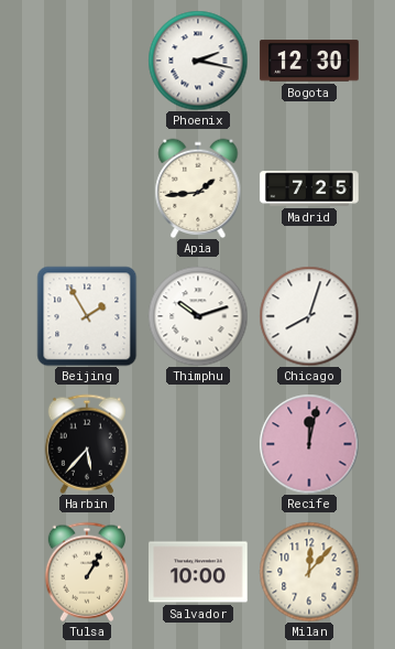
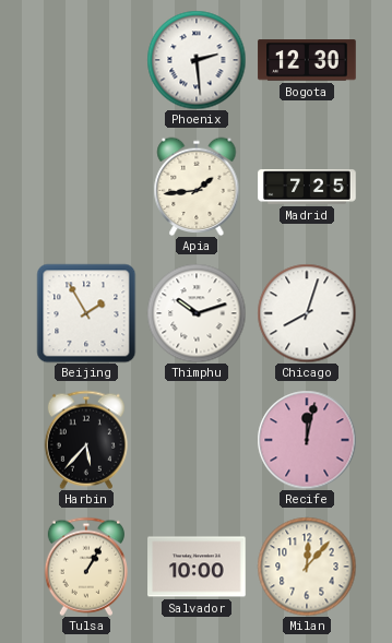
Phoenix: 2:17 -> 2:29
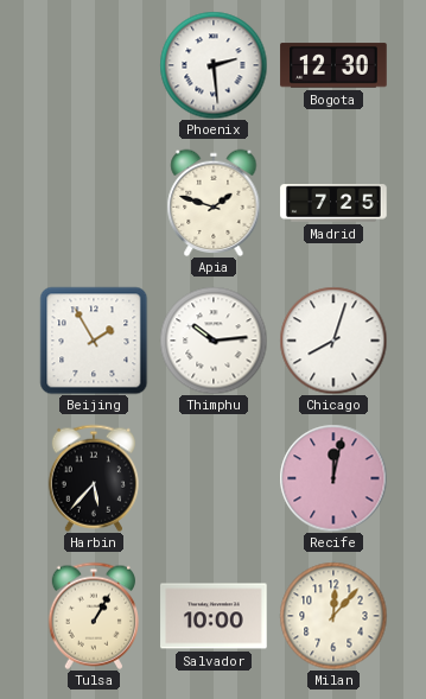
Apia: 1:44 -> 1:48
Thimphu: 10:12 -> 10:14
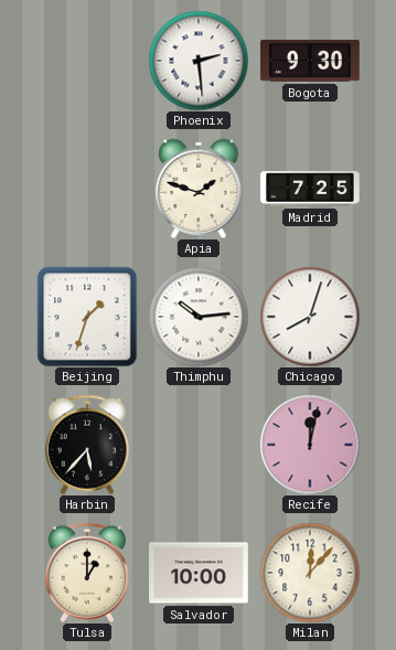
Bogota: 12:30 -> 9:30
Beijing: 1:55 -> 1:33
Tulsa: 1:05 -> 1:00
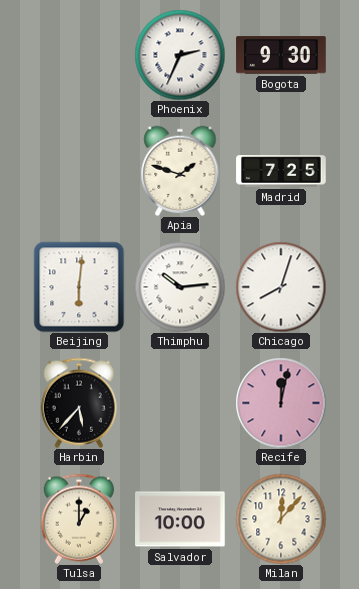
Phoenix: 2:29 -> 2:34
Beijing: 1:33 -> 6:01
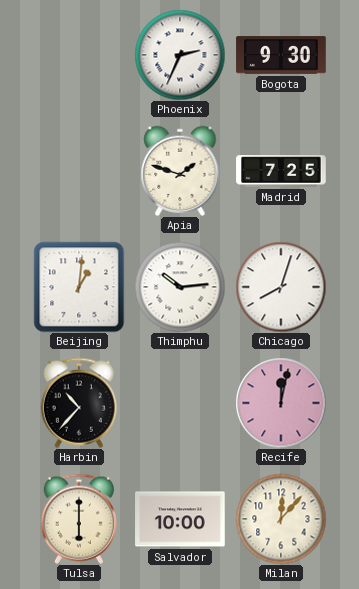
Beijing: 6:01 -> 1:01
Harbin: 5:37 -> 10:37
Tulsa: 1:00 -> 6:00
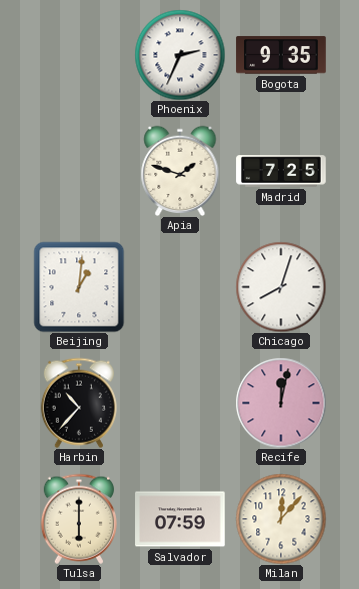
Bogota: 9:30 -> 9:35
Thimphu: 10:14 -> none
Salvador: 10:00 -> 07:59
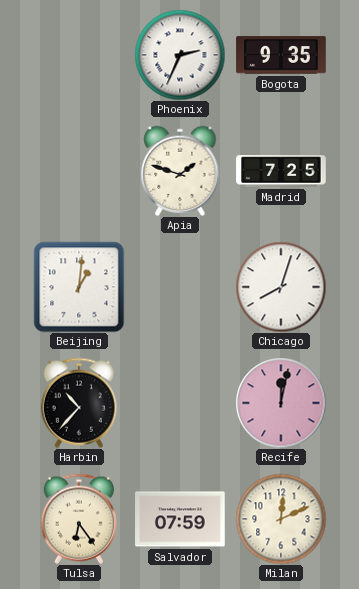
Tulsa: 6:00 -> 6:24
Milan: 12:07 -> 12:11
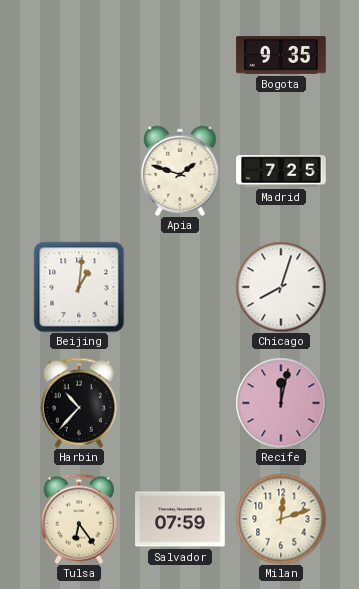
Phoenix: 2:34 -> none
Milan: 12:11 -> 12:12
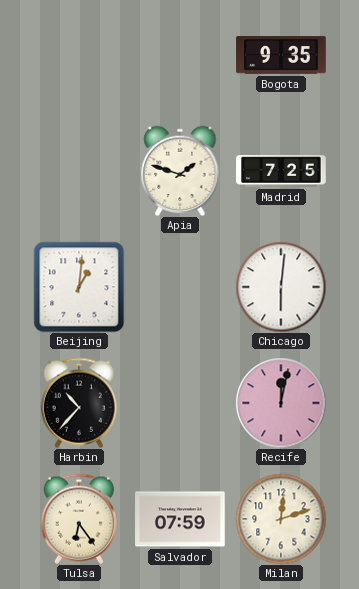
Chicago: 8:03 -> 6:01
